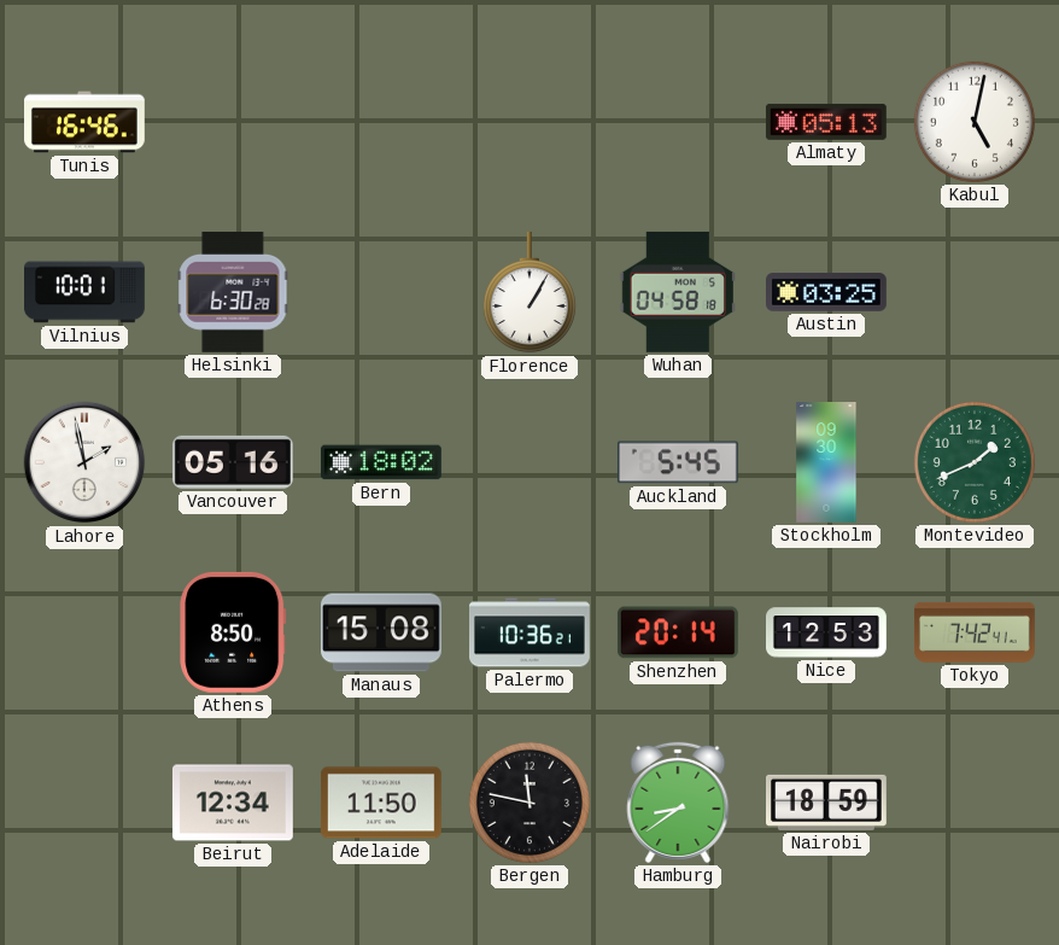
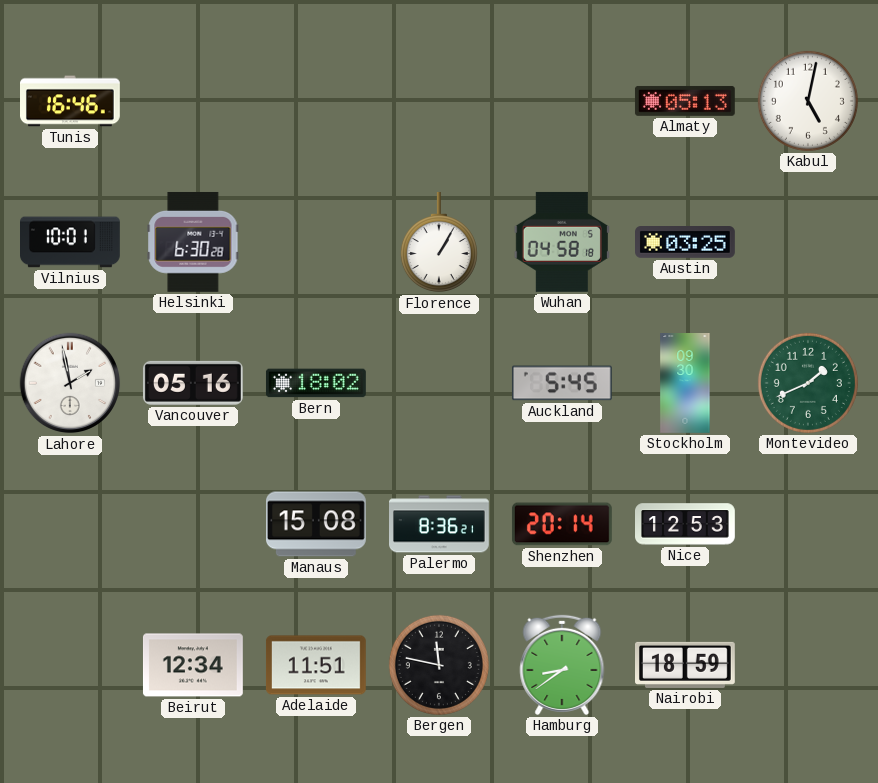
Athens: 8:50 -> none
Palermo: 10:36 -> 8:36
Tokyo: 7:42 -> none
Adelaide: 11:50 -> 11:51
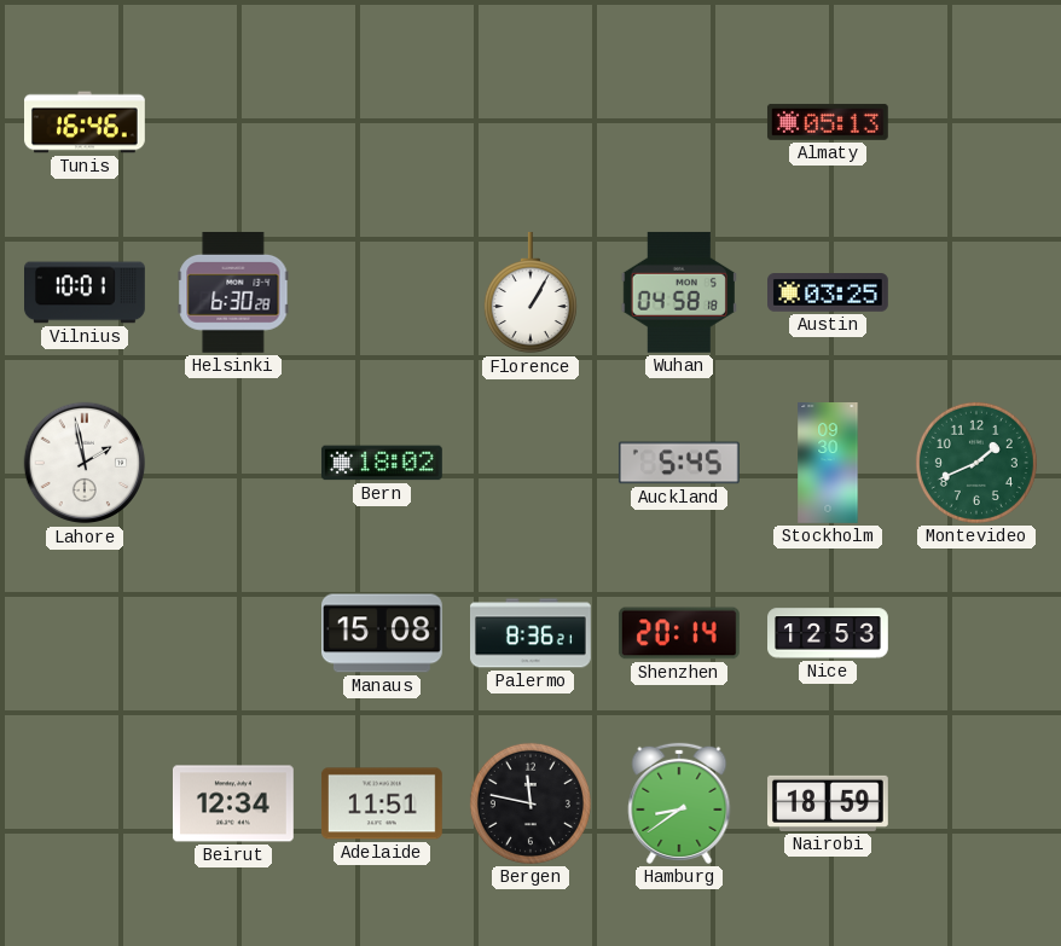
Kabul: 5:02 -> none
Vancouver: 05:16 -> none
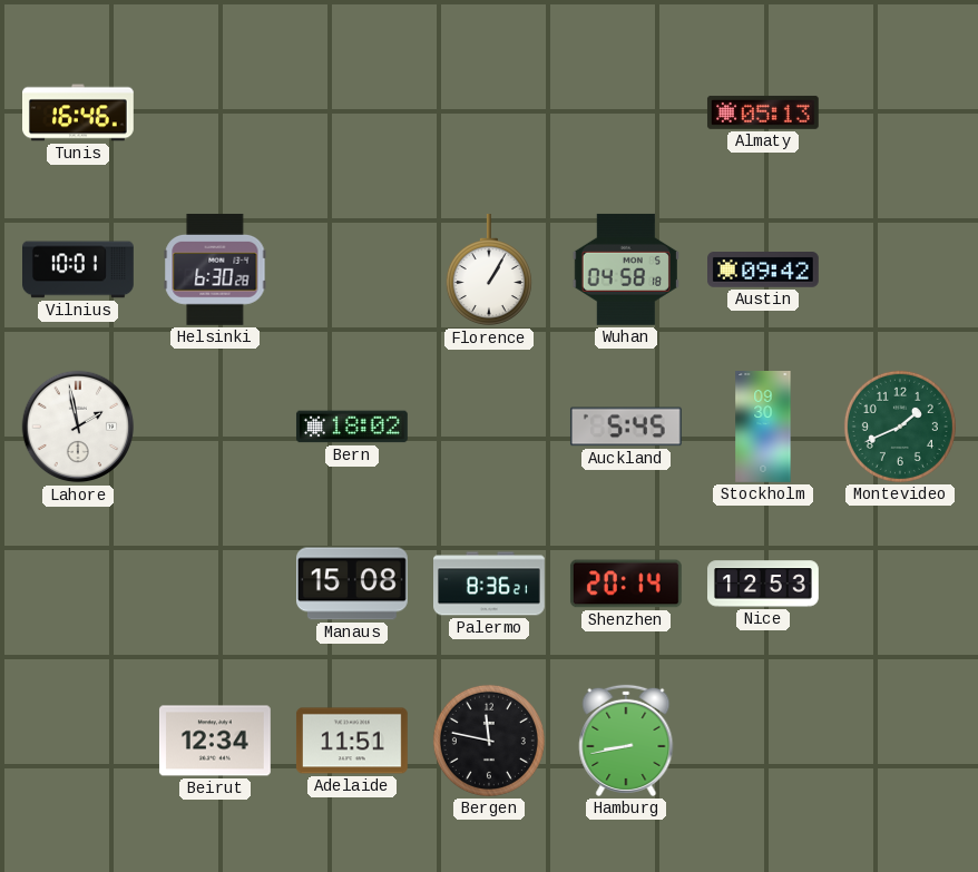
Austin: 03:25 -> 09:42
Hamburg: 8:39 -> 8:43
Nairobi: 18:59 -> none
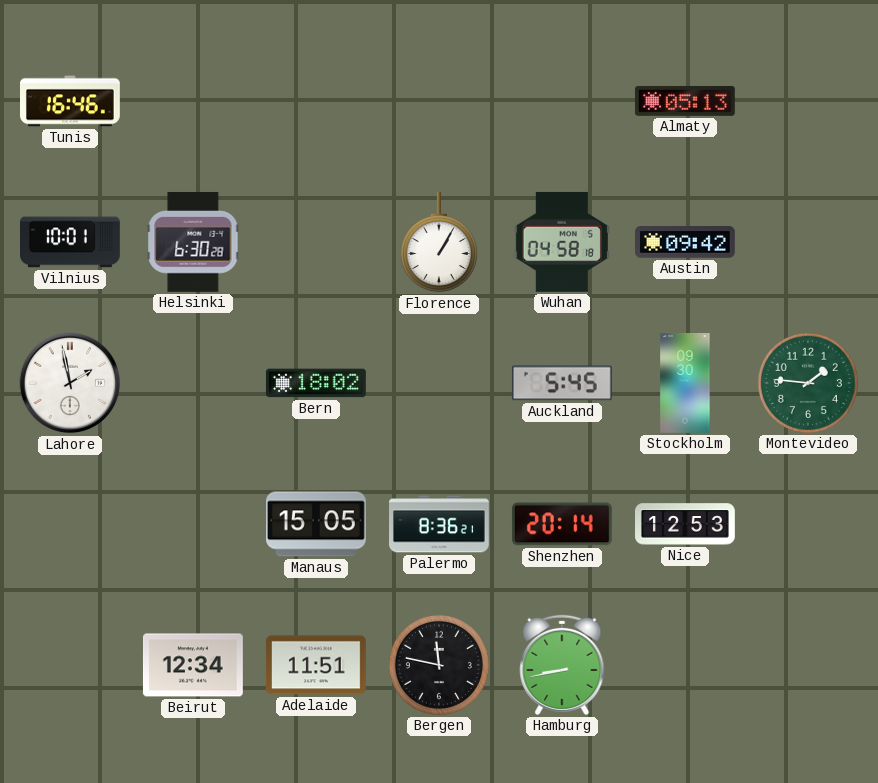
Montevideo: 1:41 -> 1:46
Manaus: 15:08 -> 15:05
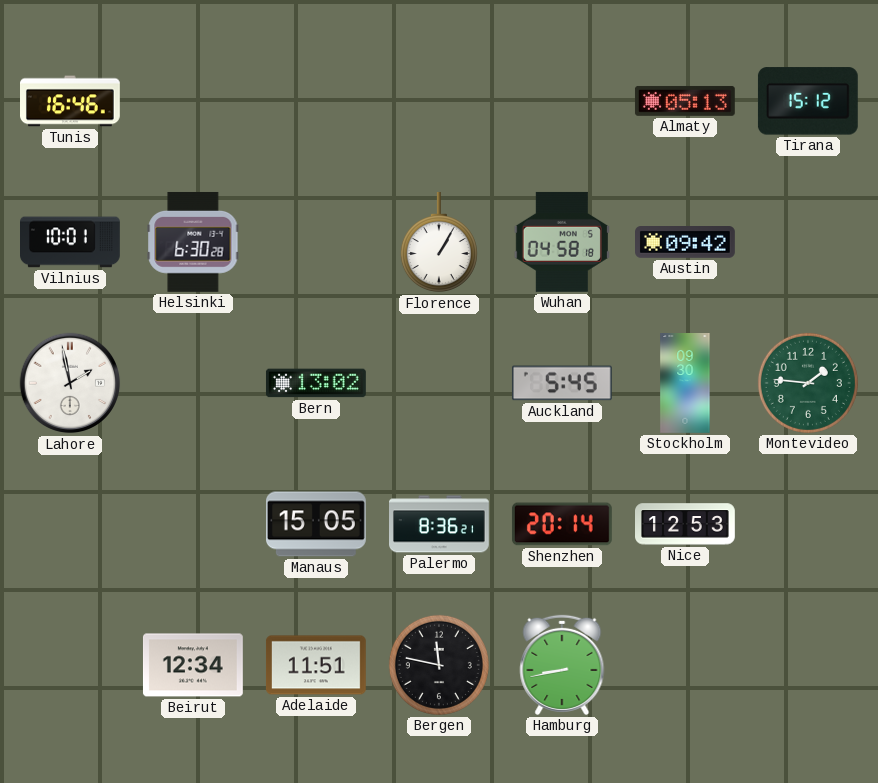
Tirana: none -> 15:12
Bern: 18:02 -> 13:02
